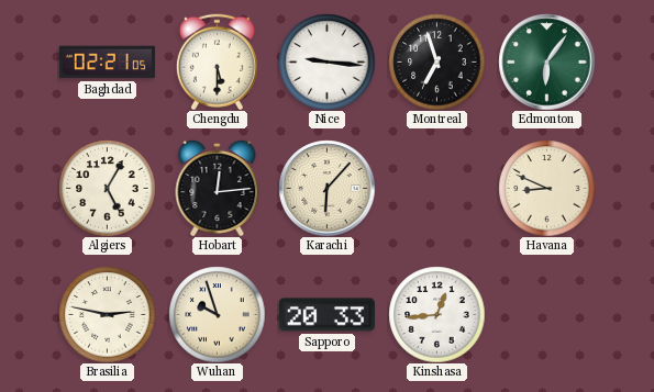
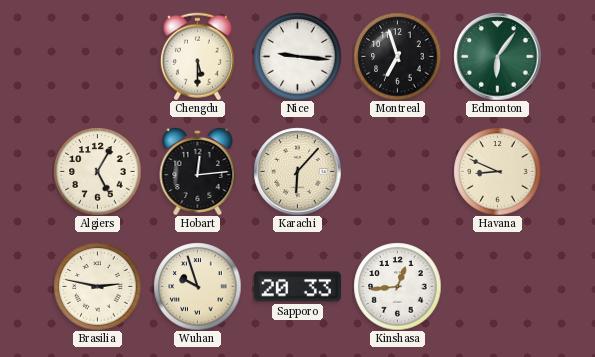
Baghdad: 02:21 -> none
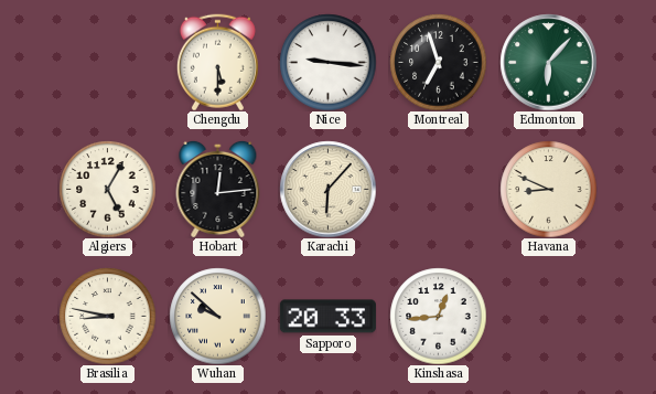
Edmonton: 6:06 -> 6:07
Brasilia: 2:47 -> 8:47
Wuhan: 9:57 -> 9:52
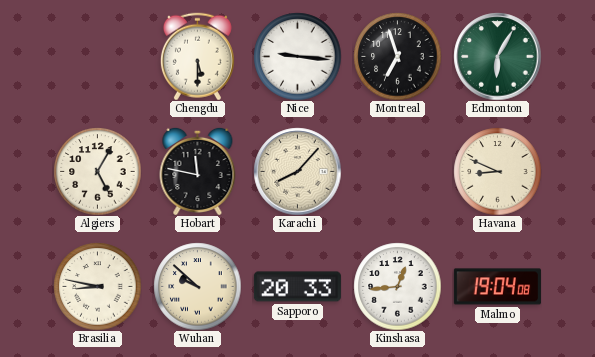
Edmonton: 6:07 -> 6:05
Hobart: 12:14 -> 11:47
Karachi: 6:07 -> 8:07
Malmo: none -> 19:04
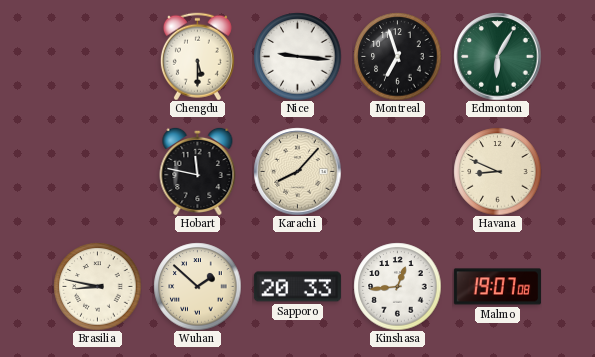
Algiers: 5:05 -> none
Wuhan: 9:52 -> 1:52
Malmo: 19:04 -> 19:07
